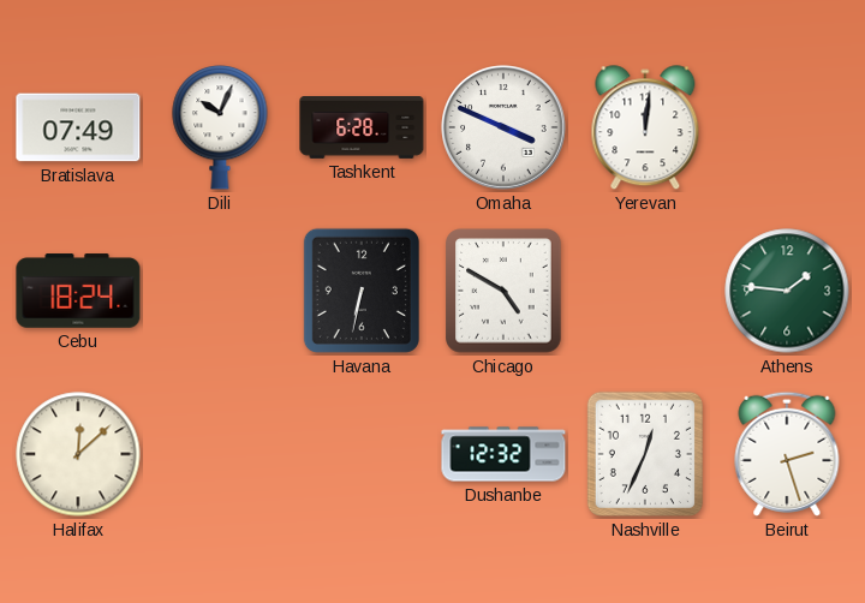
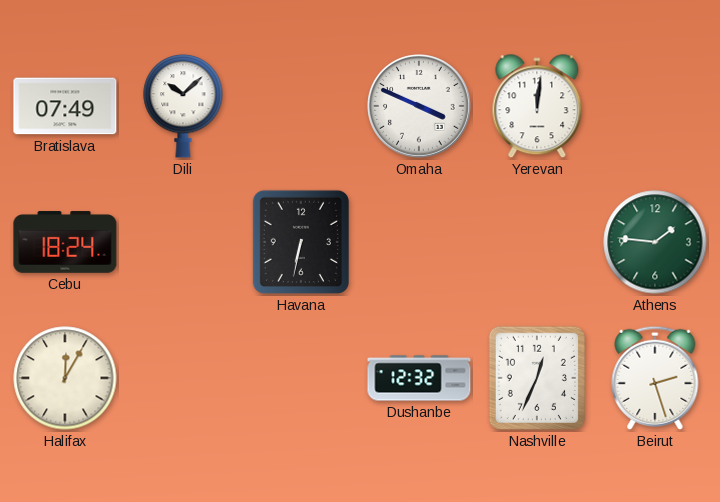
Dili: 10:04 -> 10:08
Tashkent: 6:28 -> none
Chicago: 4:50 -> none
Halifax: 12:08 -> 12:05
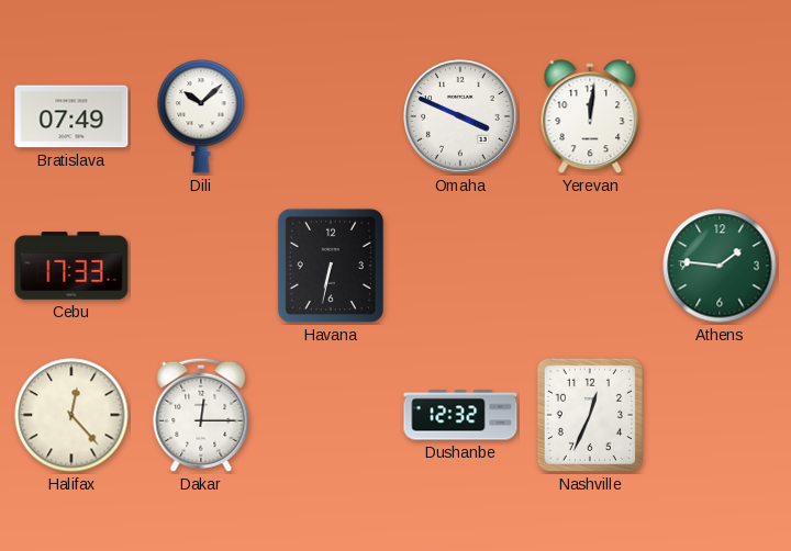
Cebu: 18:24 -> 17:33
Halifax: 12:05 -> 12:23
Dakar: none -> 12:15
Beirut: 2:27 -> none
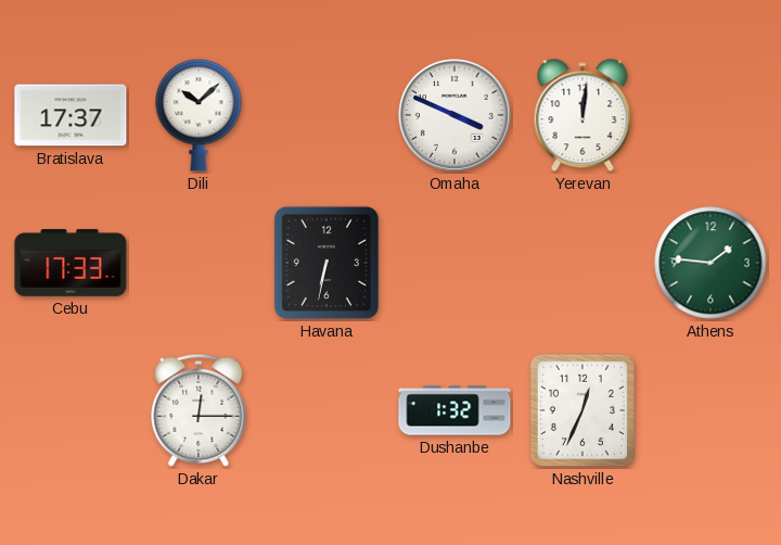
Bratislava: 07:49 -> 17:37
Halifax: 12:23 -> none
Dushanbe: 12:32 -> 1:32
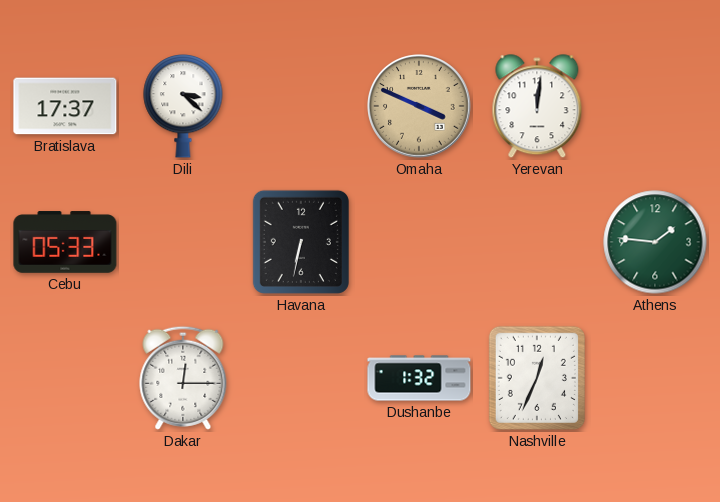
Dili: 10:08 -> 3:22
Omaha dial: white -> champagne
Cebu: 17:33 -> 05:33
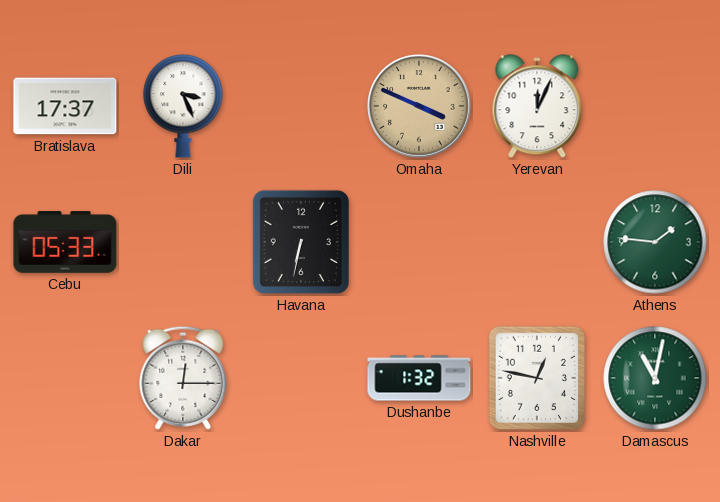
Dili: 3:22 -> 3:26
Yerevan: 12:01 -> 12:04
Nashville: 12:34 -> 12:47
Damascus: none -> 11:02
